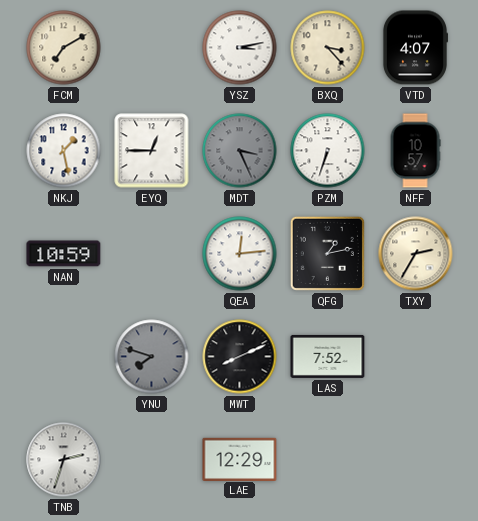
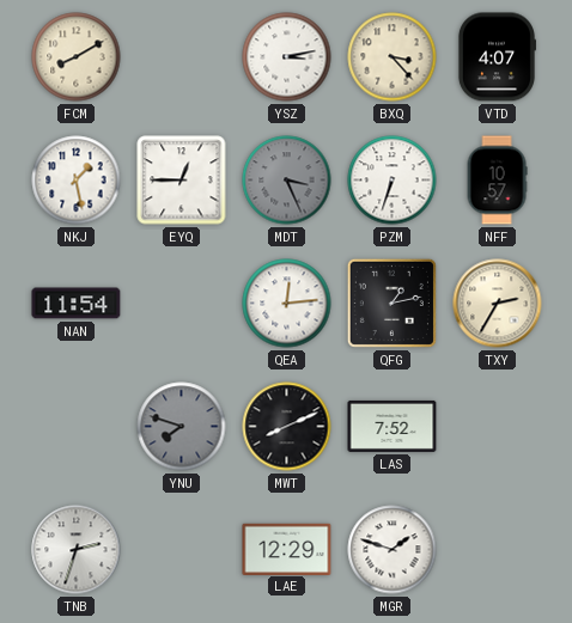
FCM: 7:10 -> 8:10
NAN: 10:59 -> 11:54
MGR: none -> 1:48
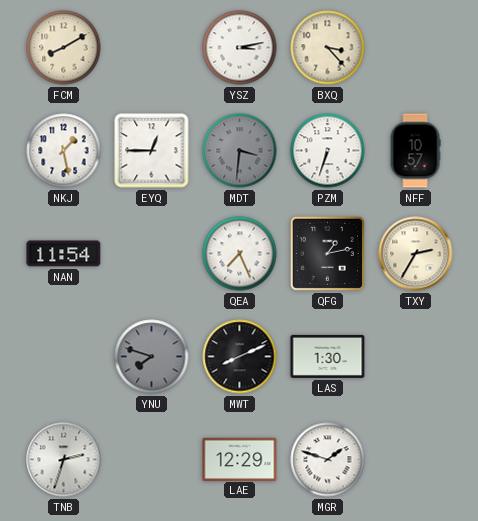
VTD: 4:07 -> none
MDT: 3:26 -> 3:31
QEA: 12:14 -> 7:26
LAS: 7:52 -> 1:30
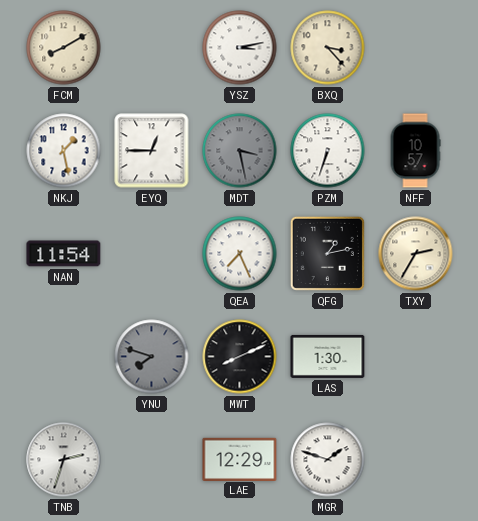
MDT: 3:31 -> 3:28
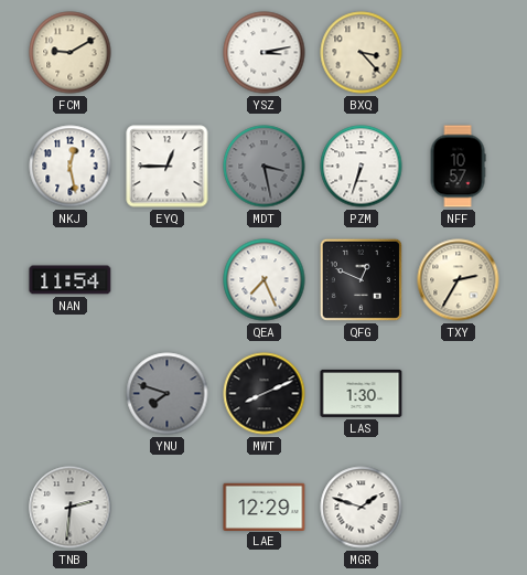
FCM: 8:10 -> 9:10
NKJ: 1:28 -> 12:28
QFG: 1:13 -> 12:49
TNB: 2:33 -> 2:31
